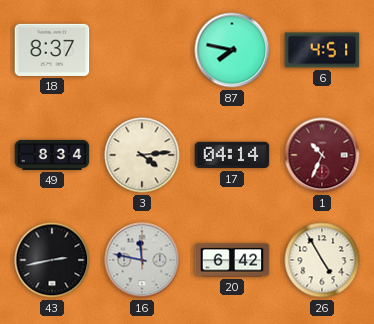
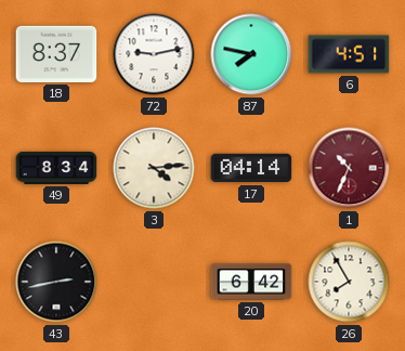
72: none -> 9:13
16: 11:47 -> none
26: 4:55 -> 7:55
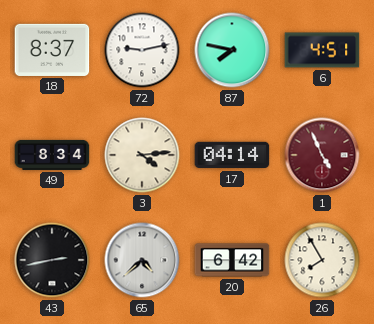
1: 10:34 -> 4:56
65: none -> 4:38
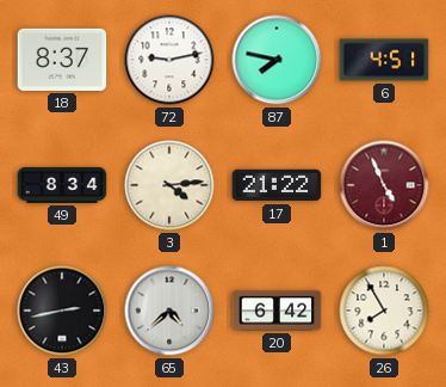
17: 04:14 -> 21:22
